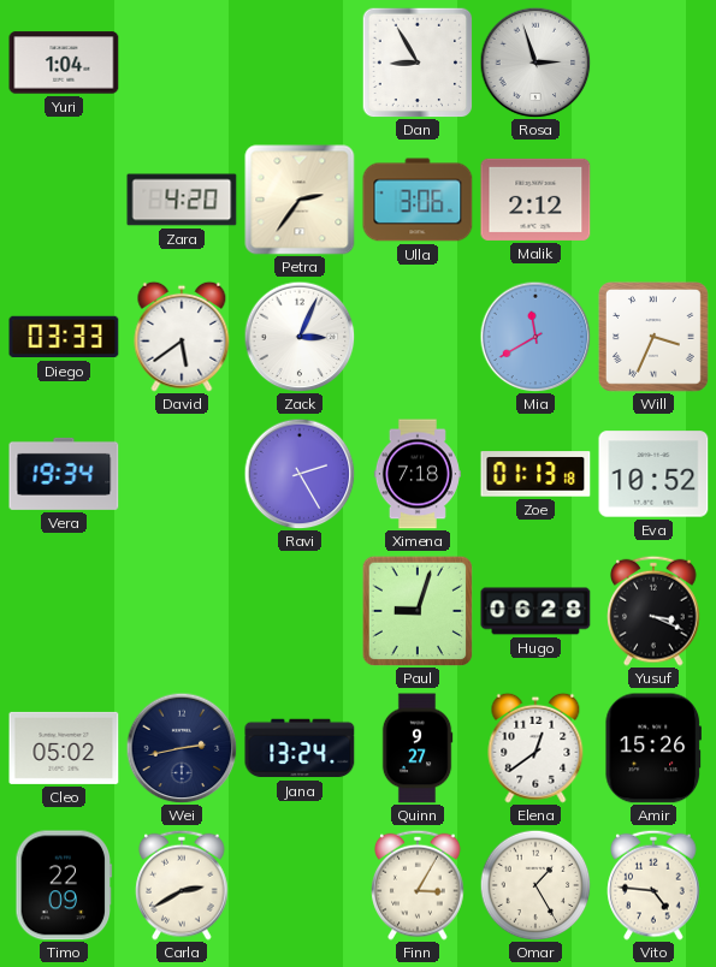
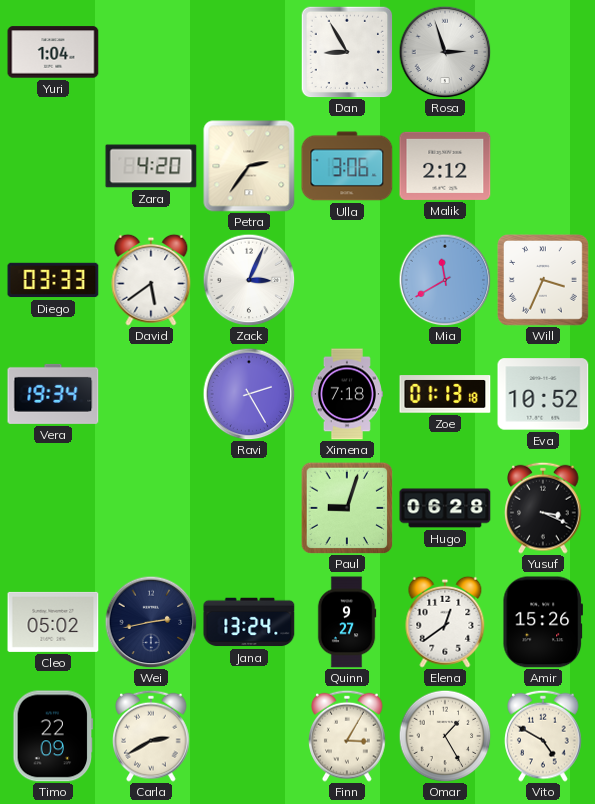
Vito: 4:46 -> 4:50
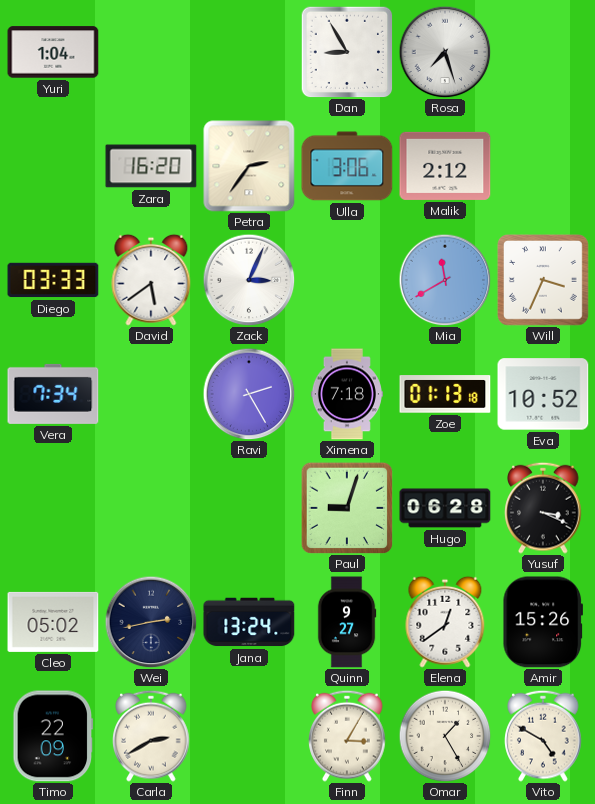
Rosa: 2:57 -> 7:27
Zara: 4:20 -> 16:20
Vera: 19:34 -> 7:34
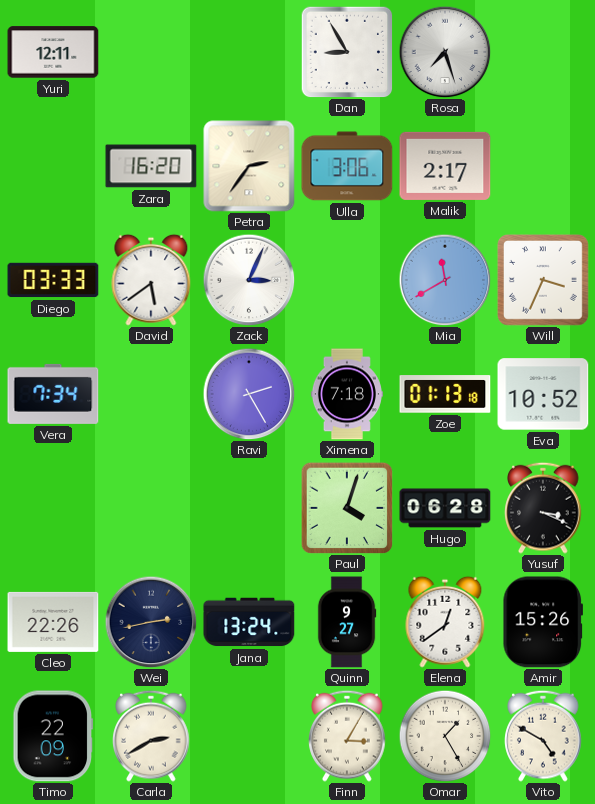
Yuri: 1:04 -> 12:11
Malik: 2:12 -> 2:17
Paul: 9:03 -> 4:03
Cleo: 05:02 -> 22:26
